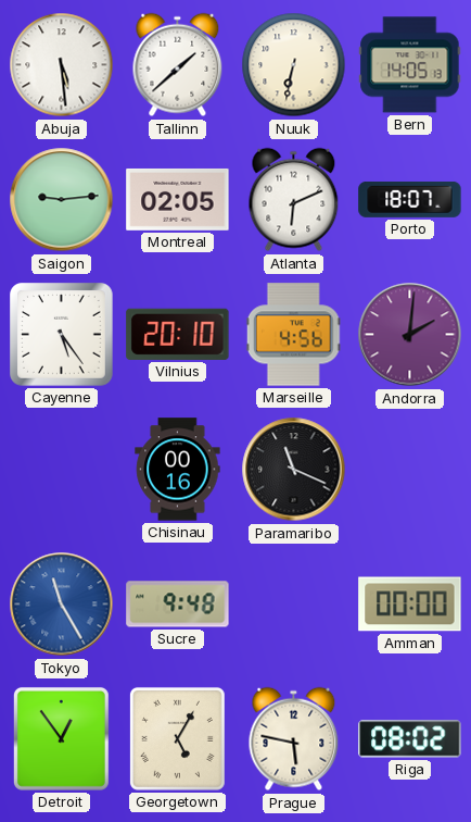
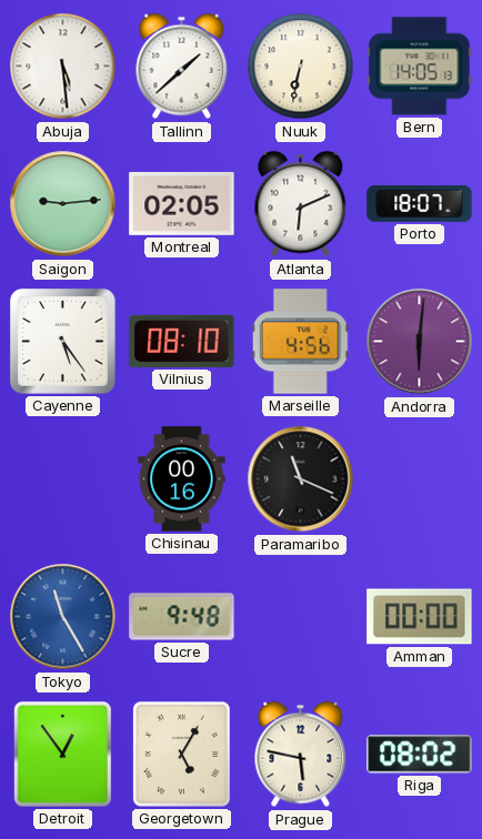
Vilnius: 20:10 -> 08:10
Andorra: 2:01 -> 6:01
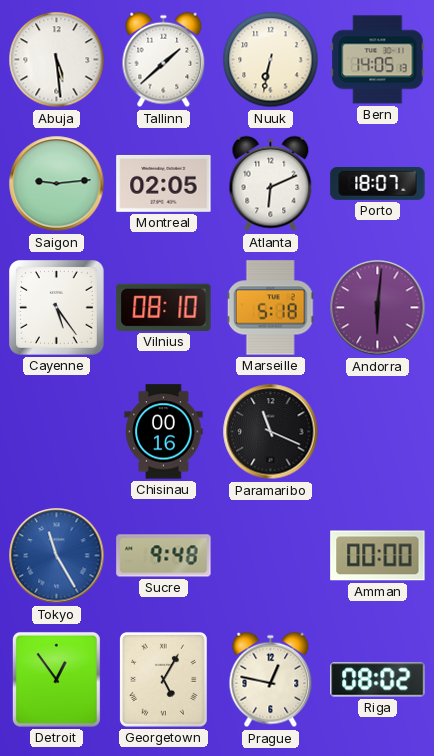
Marseille: 4:56 -> 5:18
Prague: 5:47 -> 12:47
